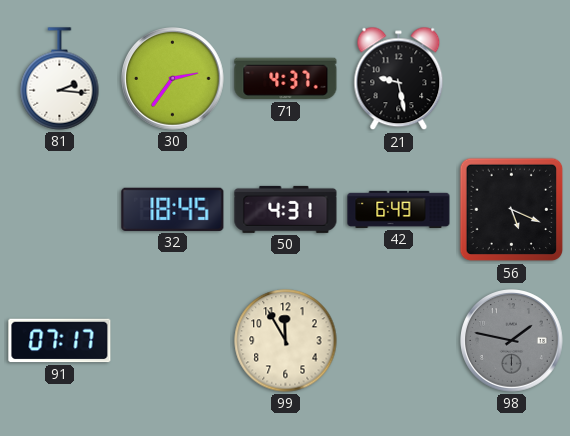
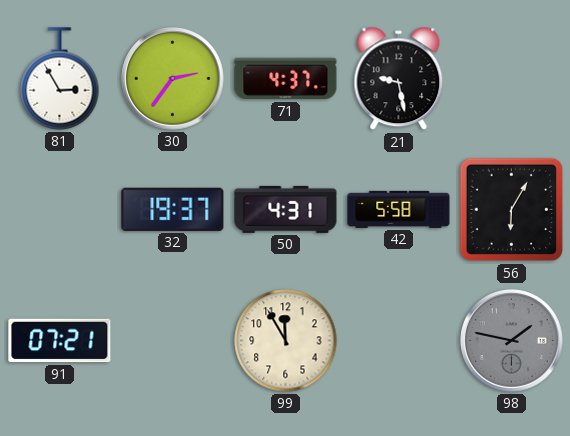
81: 2:16 -> 2:55
32: 18:45 -> 19:37
42: 6:49 -> 5:58
56: 5:19 -> 6:05
91: 07:17 -> 07:21
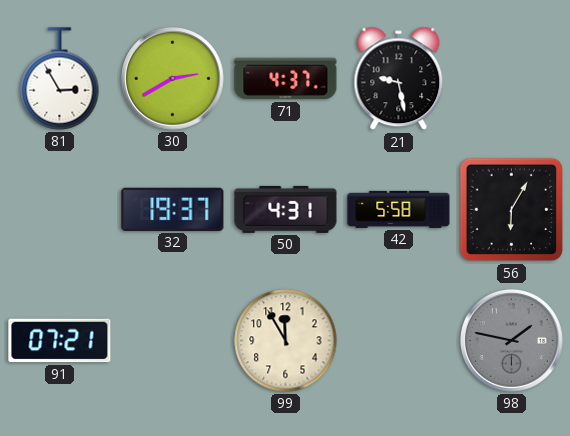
30: 2:36 -> 2:40
